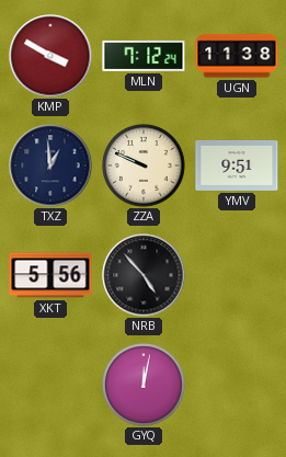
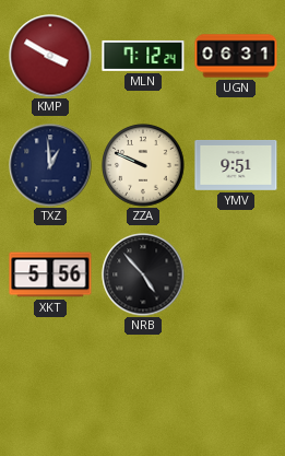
UGN: 11:38 -> 06:31
GYQ: 12:02 -> none
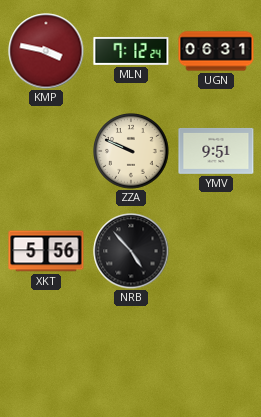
KMP: 3:50 -> 3:47
TXZ: 12:59 -> none
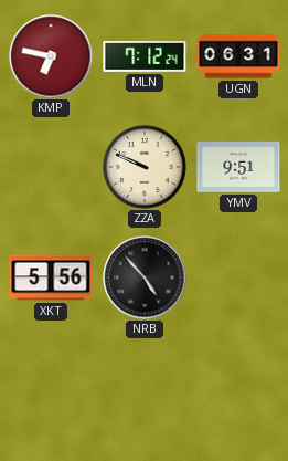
KMP: 3:47 -> 6:47
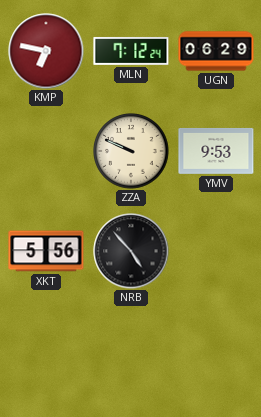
UGN: 06:31 -> 06:29
YMV: 9:51 -> 9:53
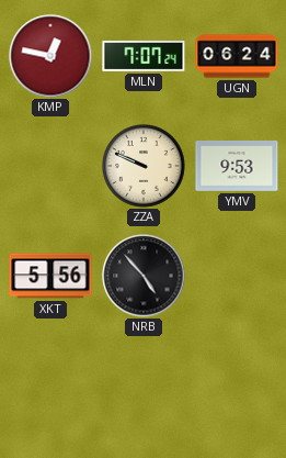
KMP: 6:47 -> 12:47
MLN: 7:12 -> 7:07
UGN: 06:29 -> 06:24
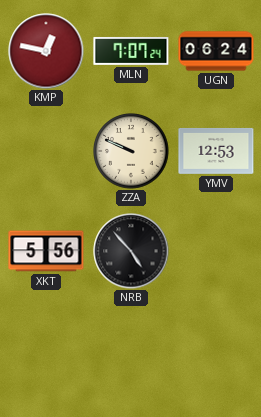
YMV: 9:53 -> 12:53
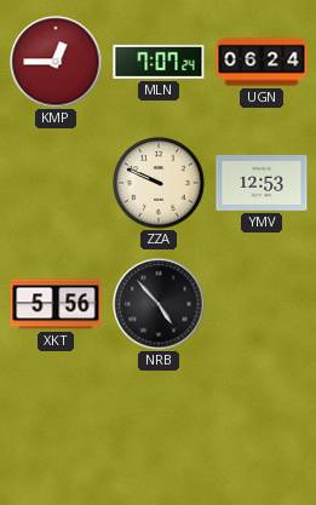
KMP: 12:47 -> 12:45
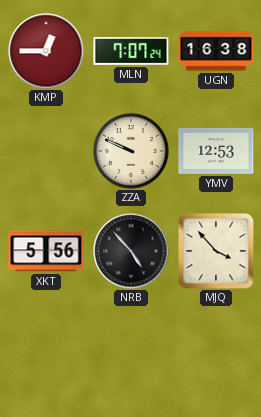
UGN: 06:24 -> 16:38
MJQ: none -> 3:53
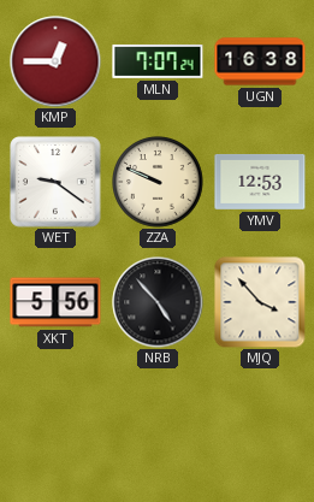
WET: none -> 9:21
